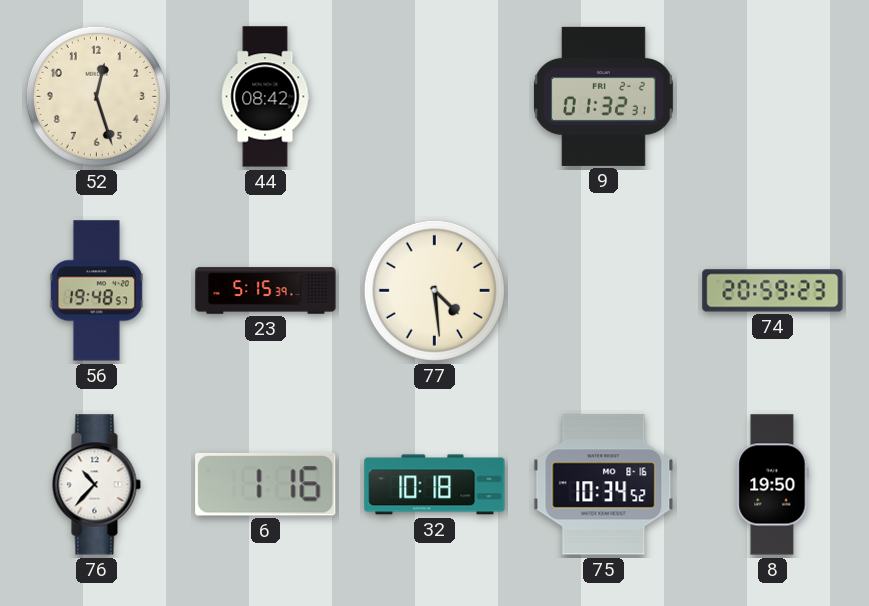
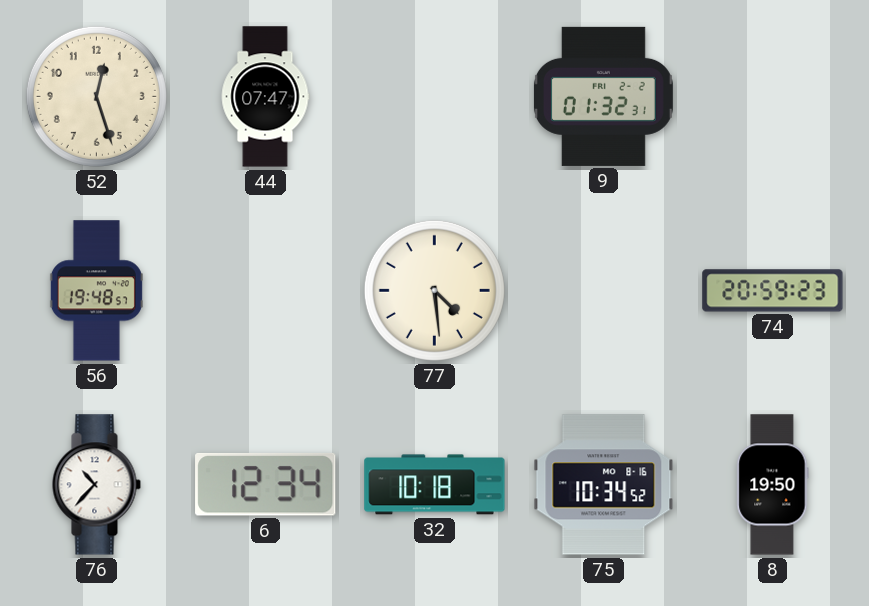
44: 08:42 -> 07:47
23: 5:15 -> none
6: 1:16 -> 12:34
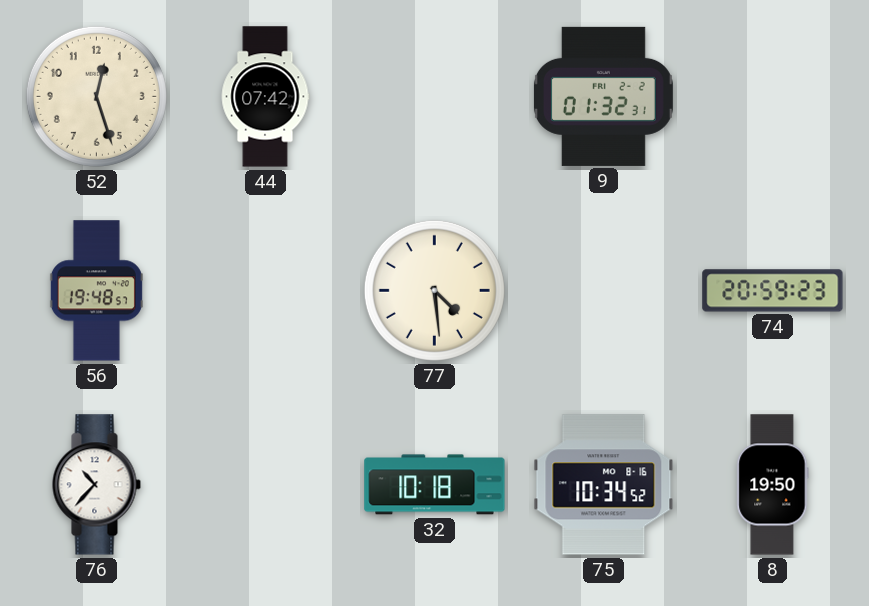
44: 07:47 -> 07:42
6: 12:34 -> none
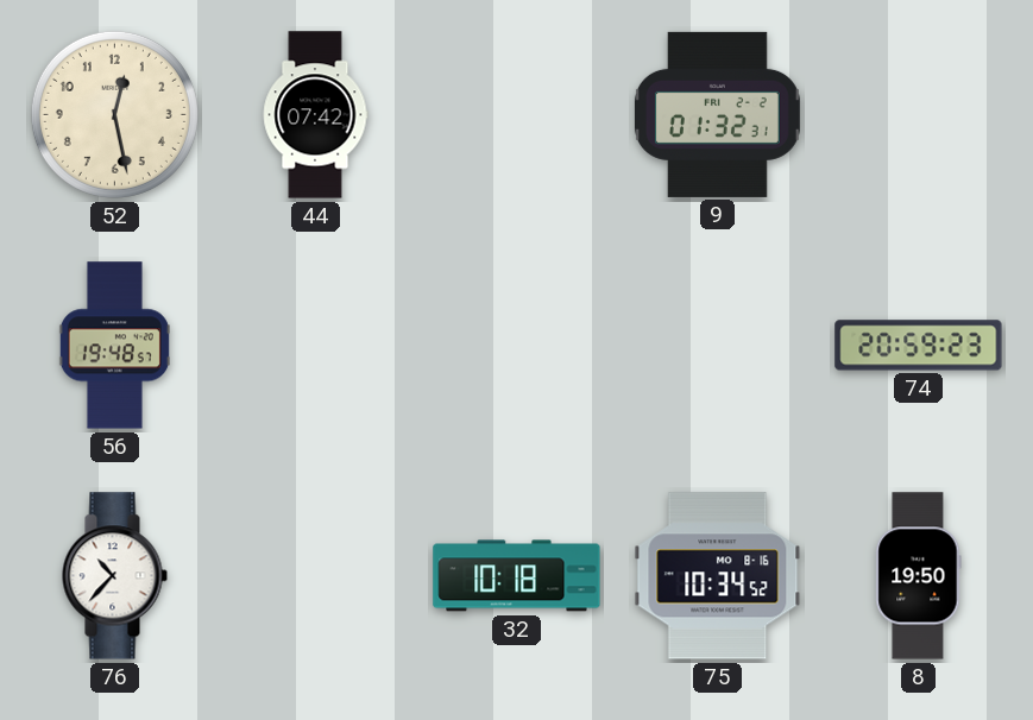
52: 12:27 -> 12:28
77: 4:29 -> none
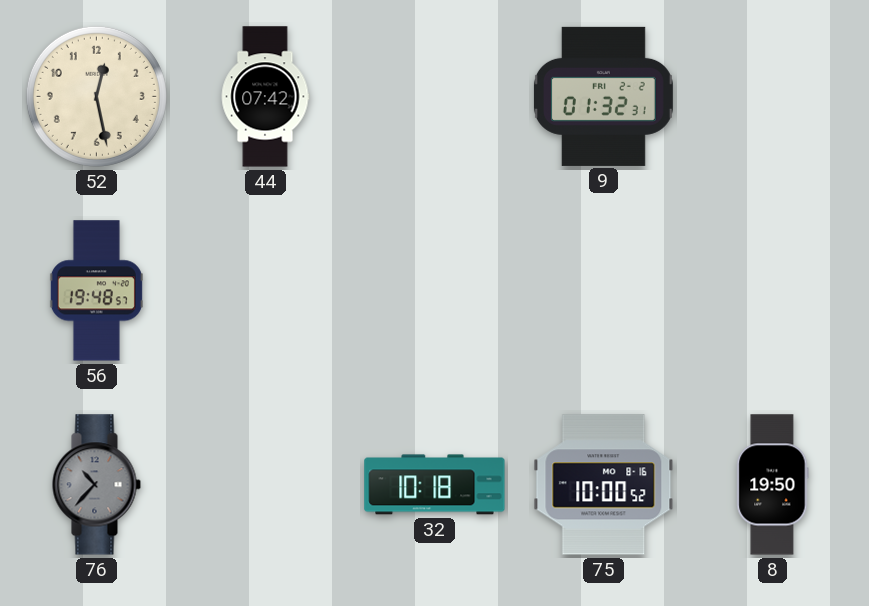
74: 20:59 -> none
76 dial: white -> grey
75: 10:34 -> 10:00
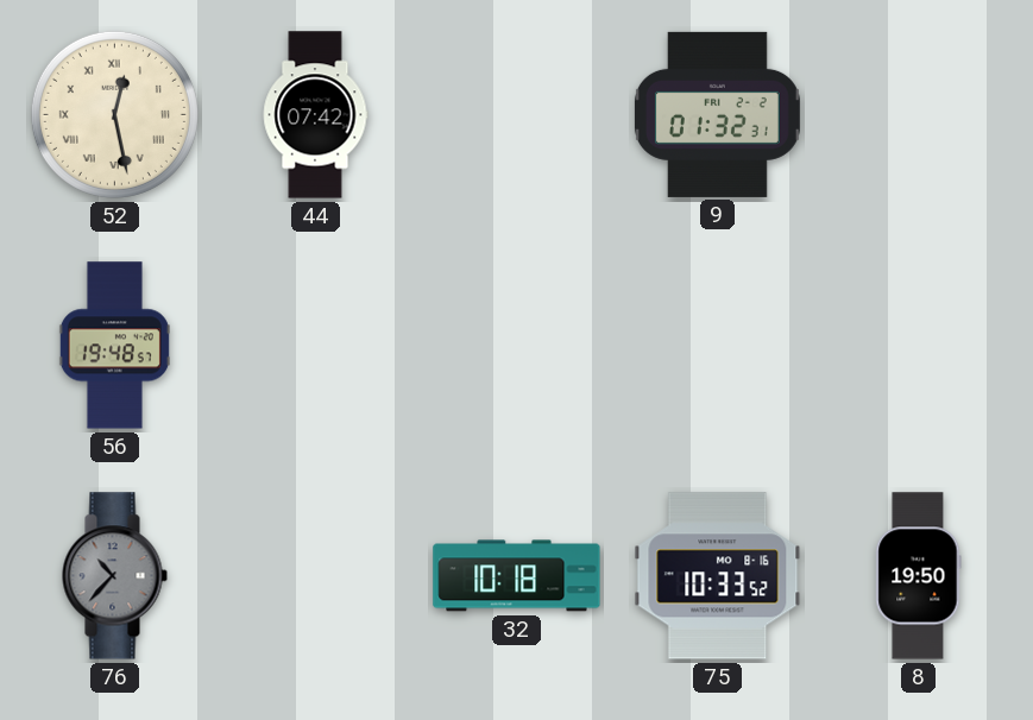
52 numerals: Arabic -> Roman
75: 10:00 -> 10:33
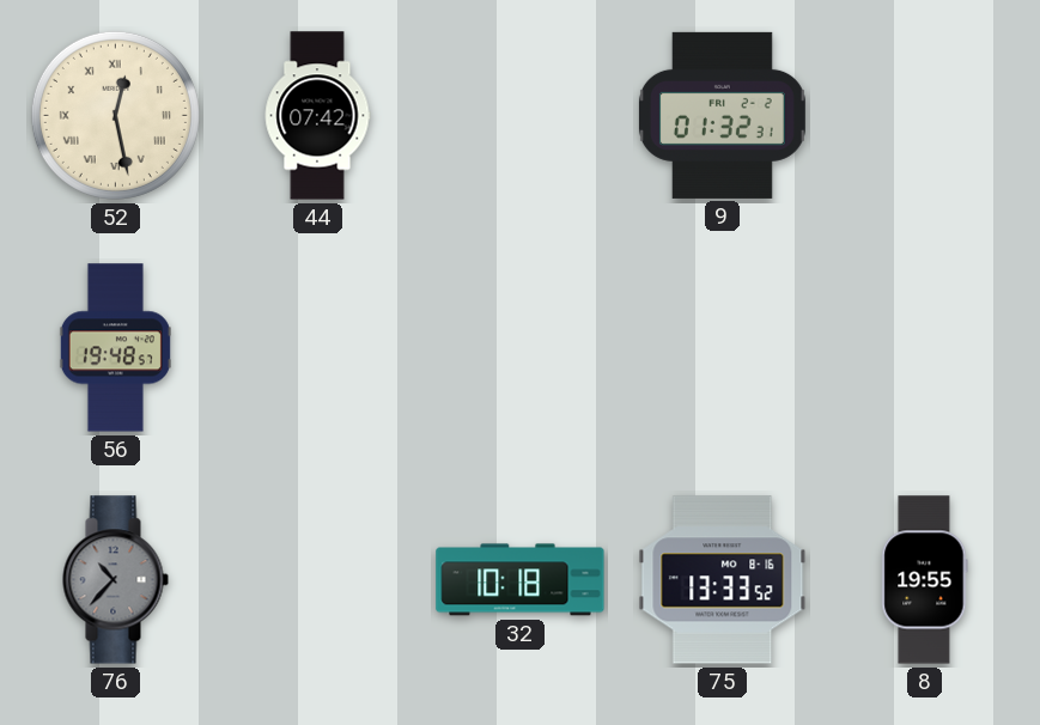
75: 10:33 -> 13:33
8: 19:50 -> 19:55
